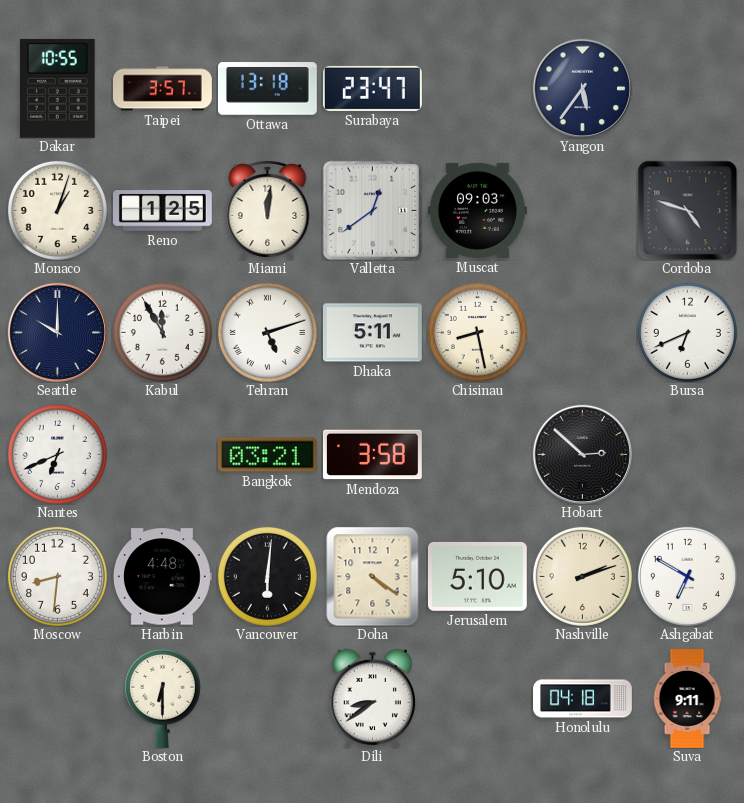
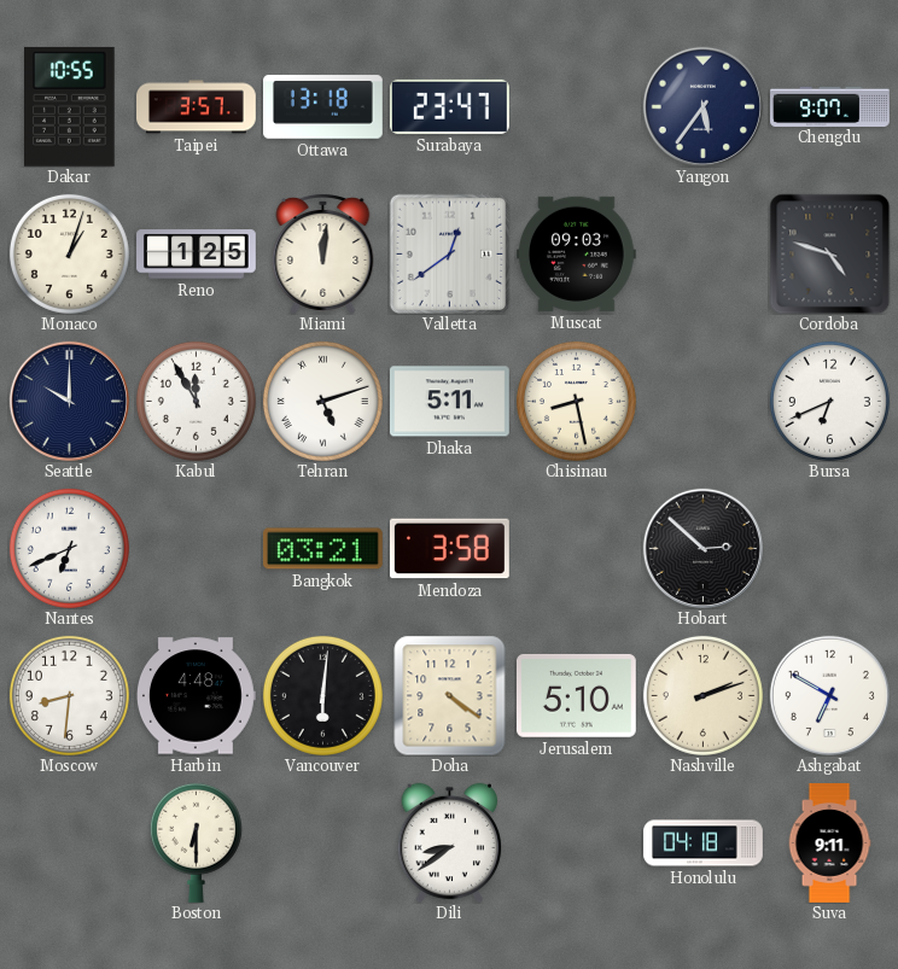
Chengdu: none -> 9:07
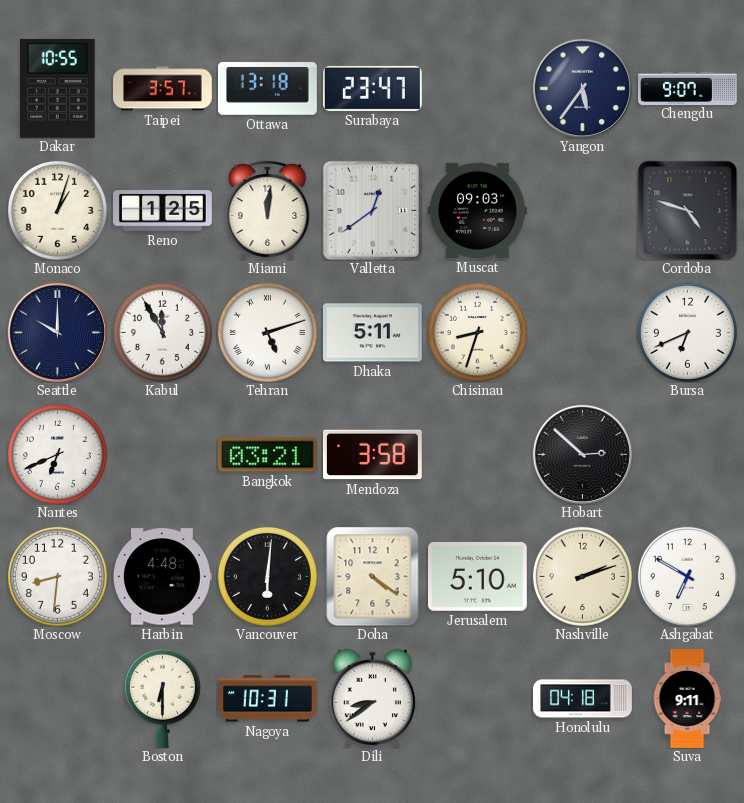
Chisinau: 8:28 -> 8:33
Nagoya: none -> 10:31
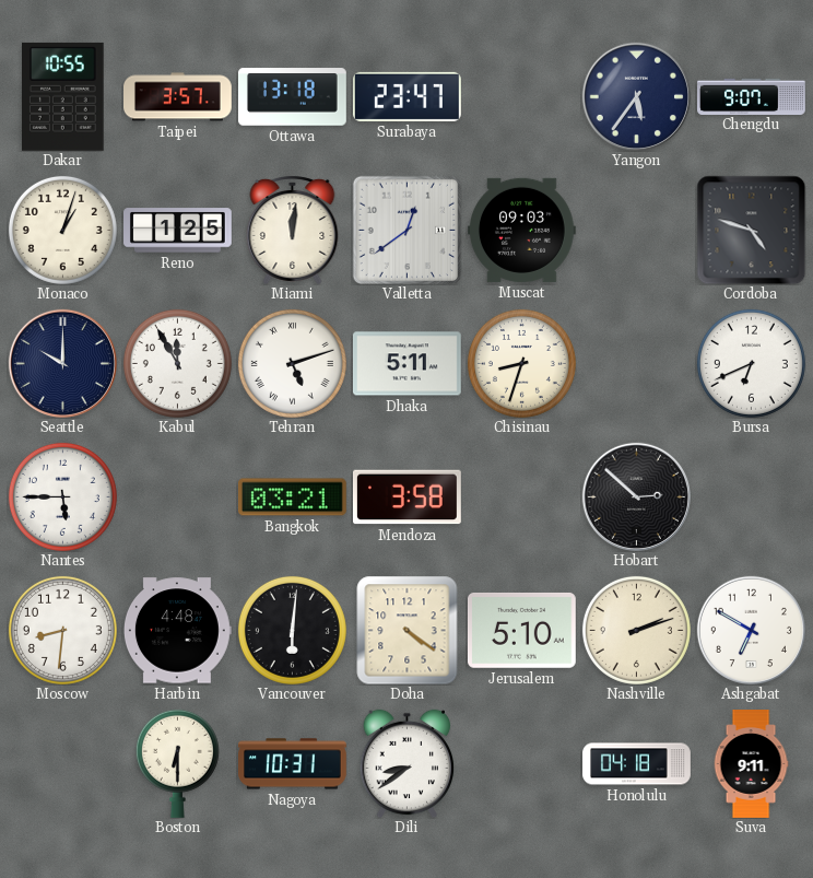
Nantes: 6:41 -> 5:45
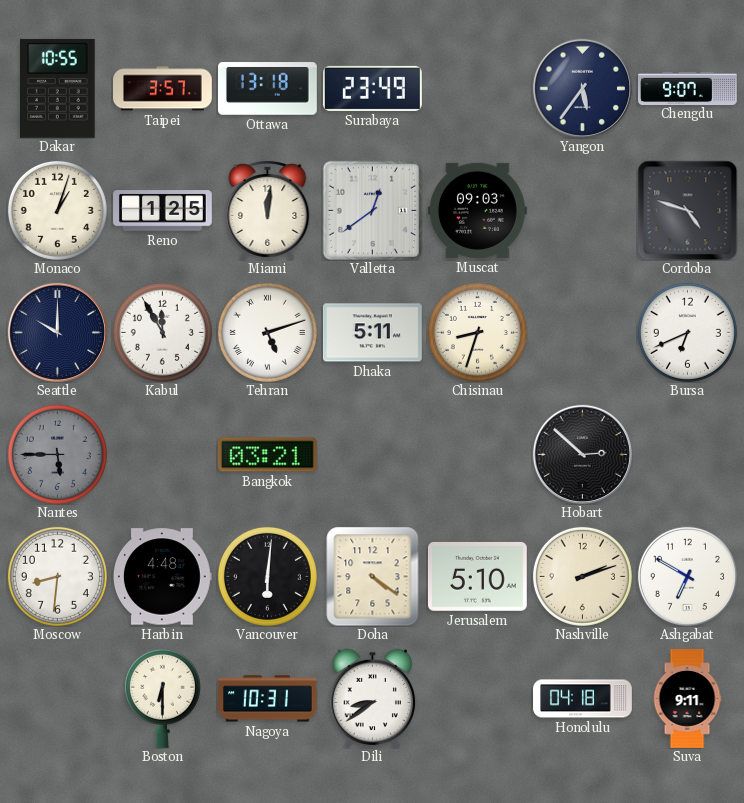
Surabaya: 23:47 -> 23:49
Nantes dial: white -> grey
Mendoza: 3:58 -> none
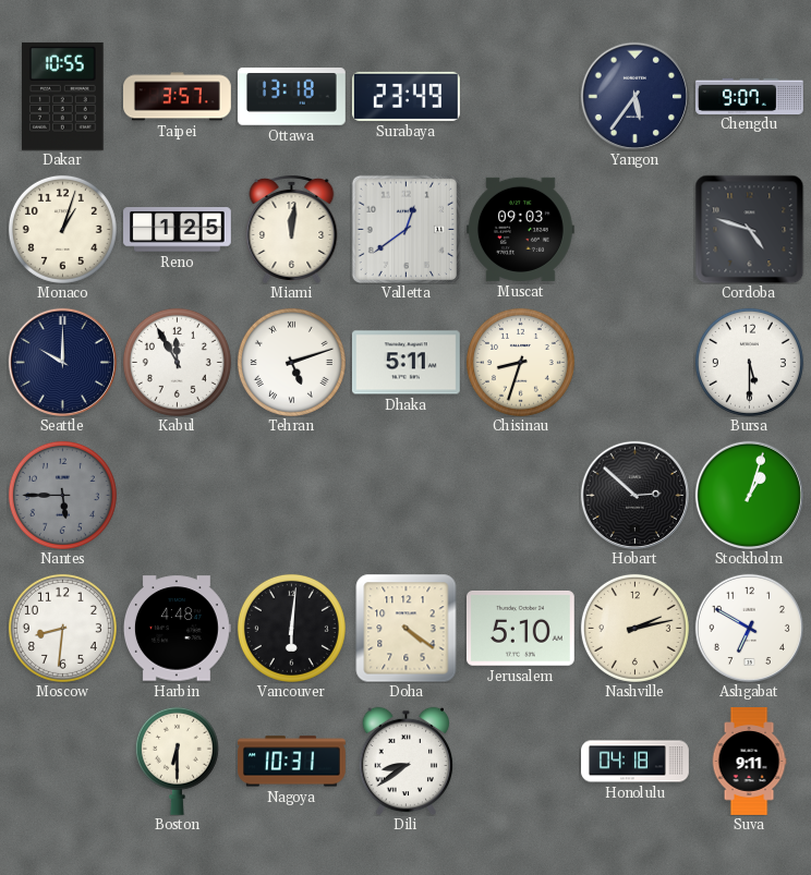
Bursa: 6:41 -> 5:30
Bangkok: 03:21 -> none
Stockholm: none -> 1:03
Nashville: 2:12 -> 2:13
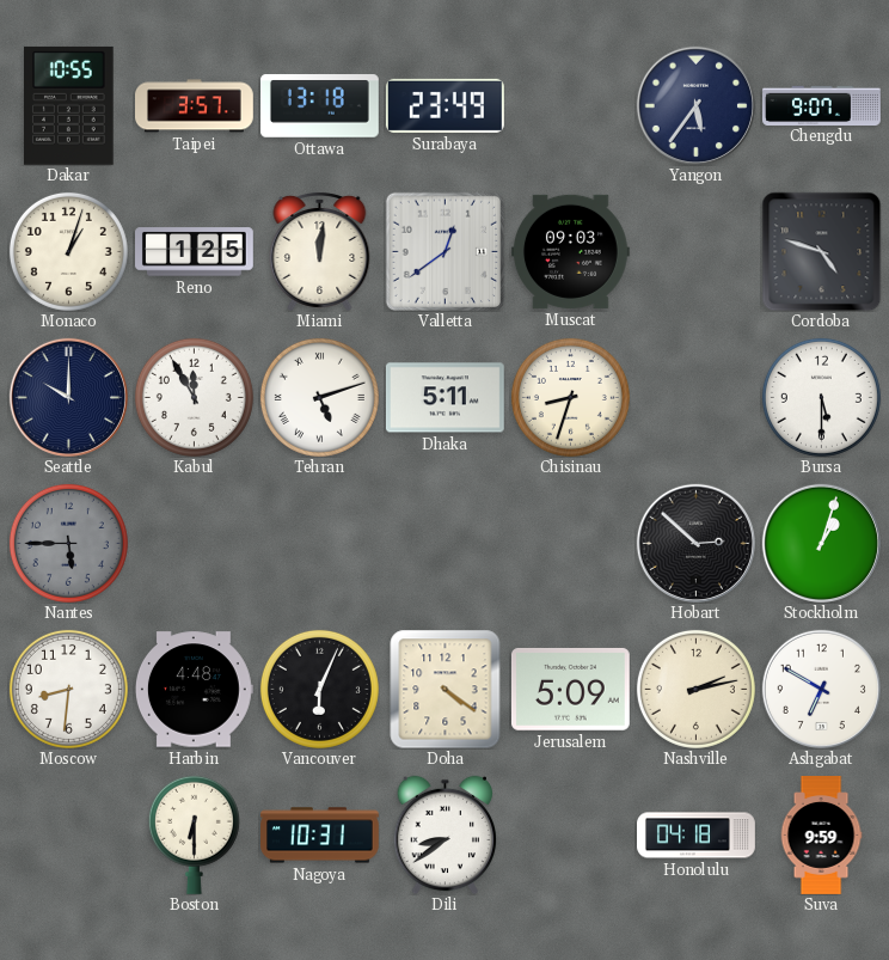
Vancouver: 6:01 -> 6:04
Jerusalem: 5:10 -> 5:09
Suva: 9:11 -> 9:59
